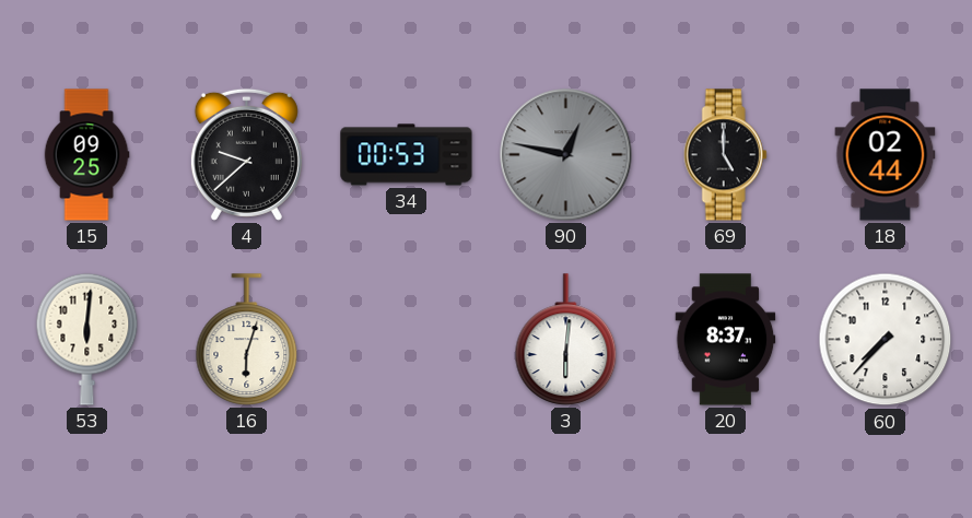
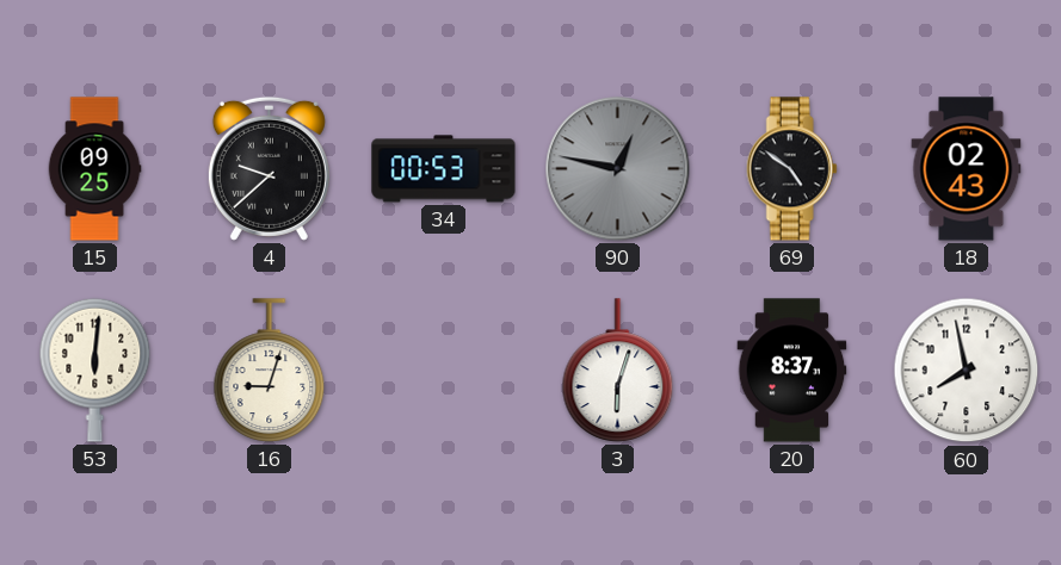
69: 5:00 -> 4:51
18: 02:44 -> 02:43
16: 6:03 -> 9:03
3: 6:01 -> 6:03
60: 7:37 -> 7:58
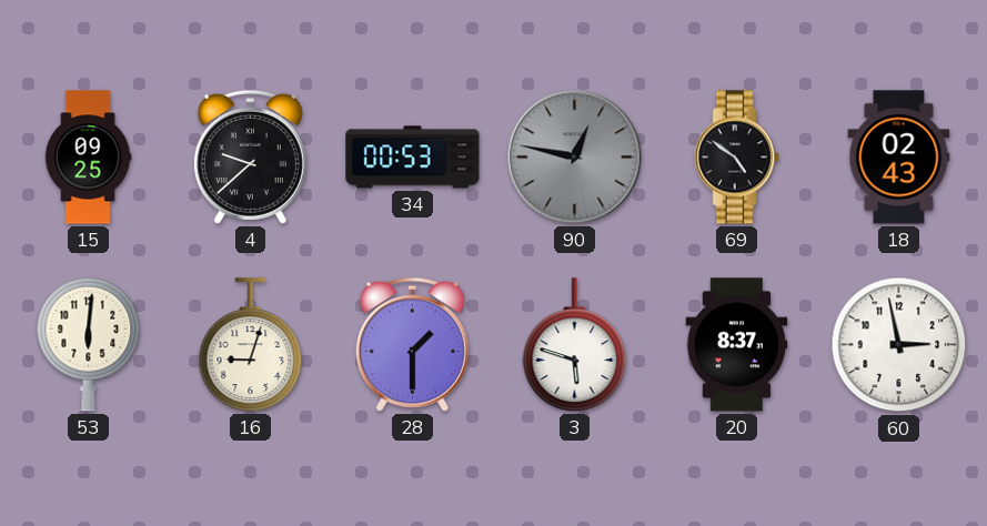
28: none -> 1:30
3: 6:03 -> 5:48
60: 7:58 -> 2:58
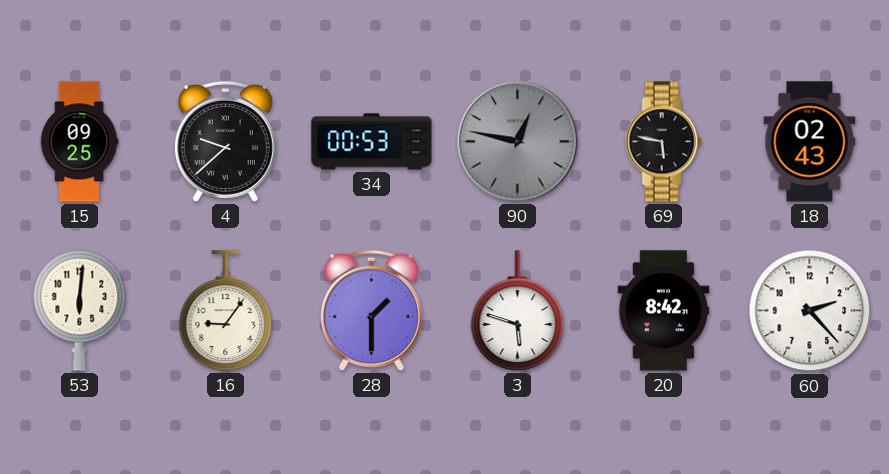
69: 4:51 -> 5:47
16: 9:03 -> 9:06
20: 8:37 -> 8:42
60: 2:58 -> 2:23
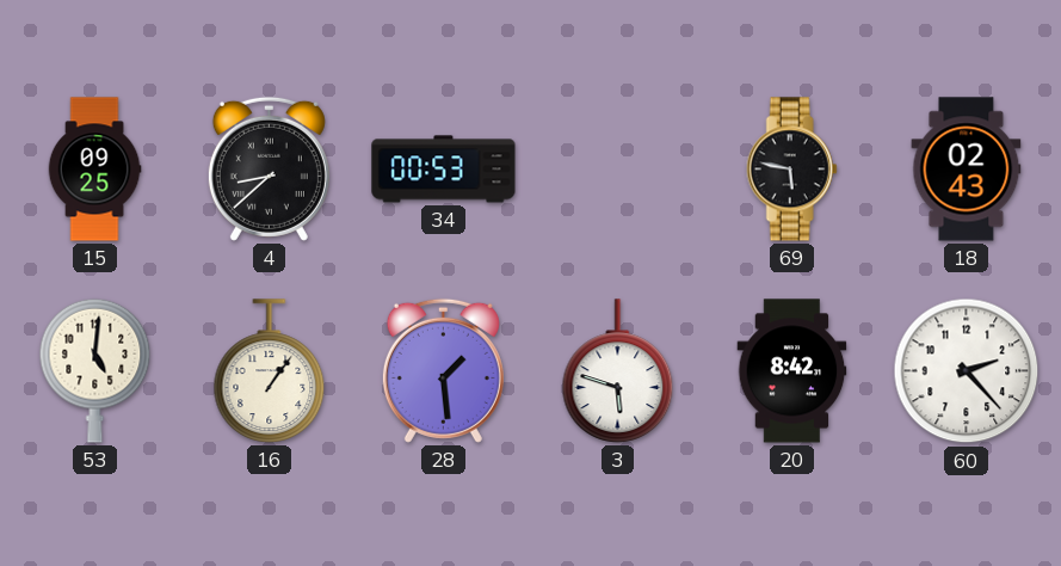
4: 9:38 -> 8:38
90: 12:47 -> none
53: 6:01 -> 5:01
16: 9:06 -> 1:06
28: 1:30 -> 1:29
